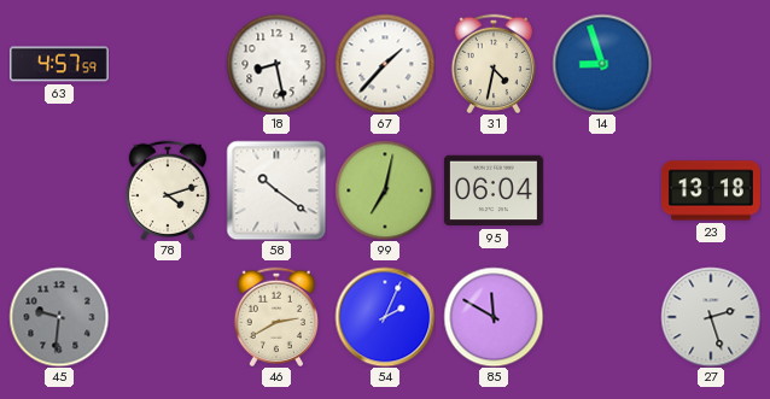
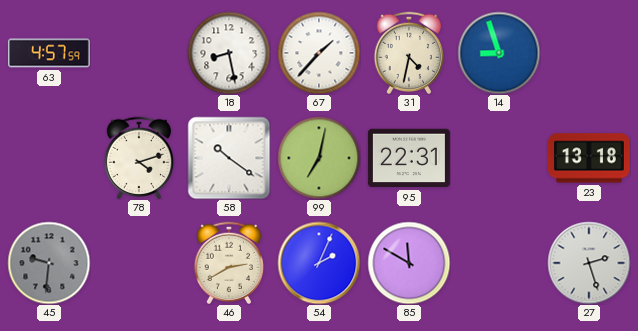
95: 06:04 -> 22:31
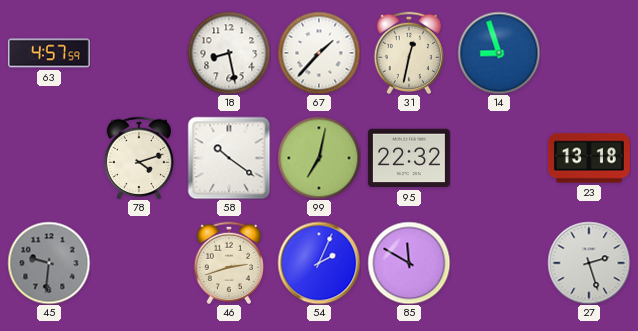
31: 4:32 -> 12:32
95: 22:31 -> 22:32
46: 2:40 -> 2:42
